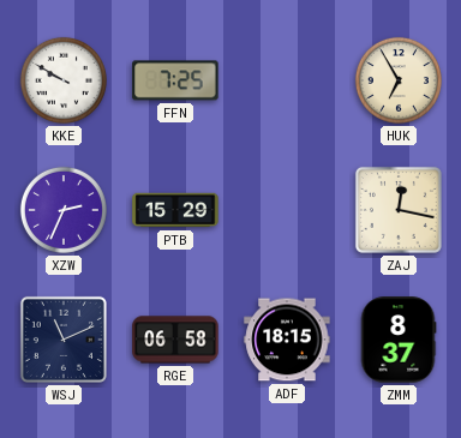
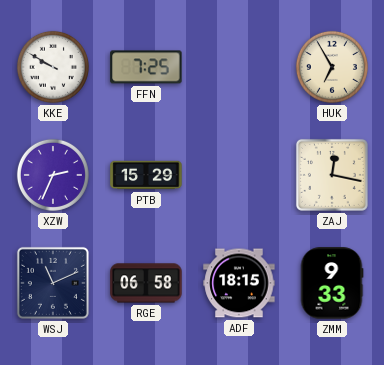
ZMM: 8:37 -> 9:33
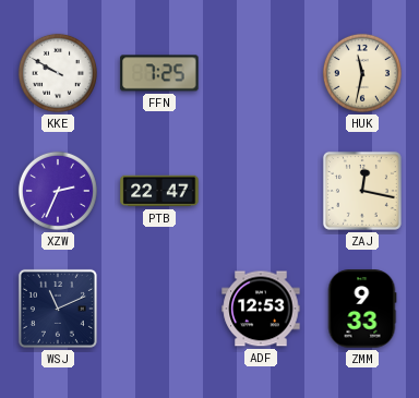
HUK: 6:55 -> 11:32
PTB: 15:29 -> 22:47
RGE: 06:58 -> none
ADF: 18:15 -> 12:53
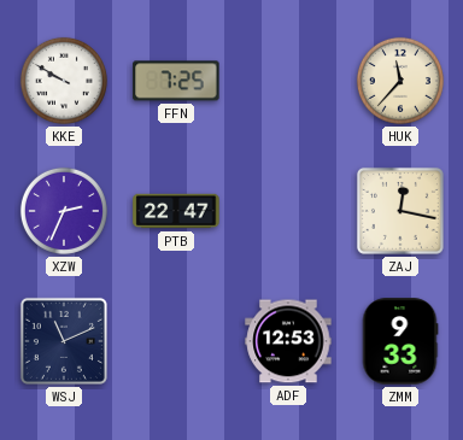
HUK: 11:32 -> 11:37
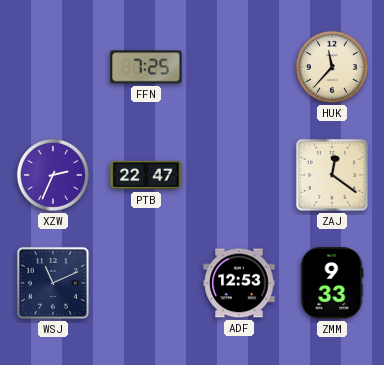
KKE: 9:50 -> none
ZAJ: 12:17 -> 12:21
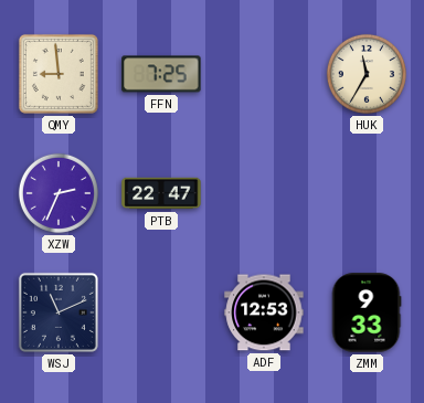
QMY: none -> 8:59
HUK: 11:37 -> 11:35
ZAJ: 12:21 -> none
